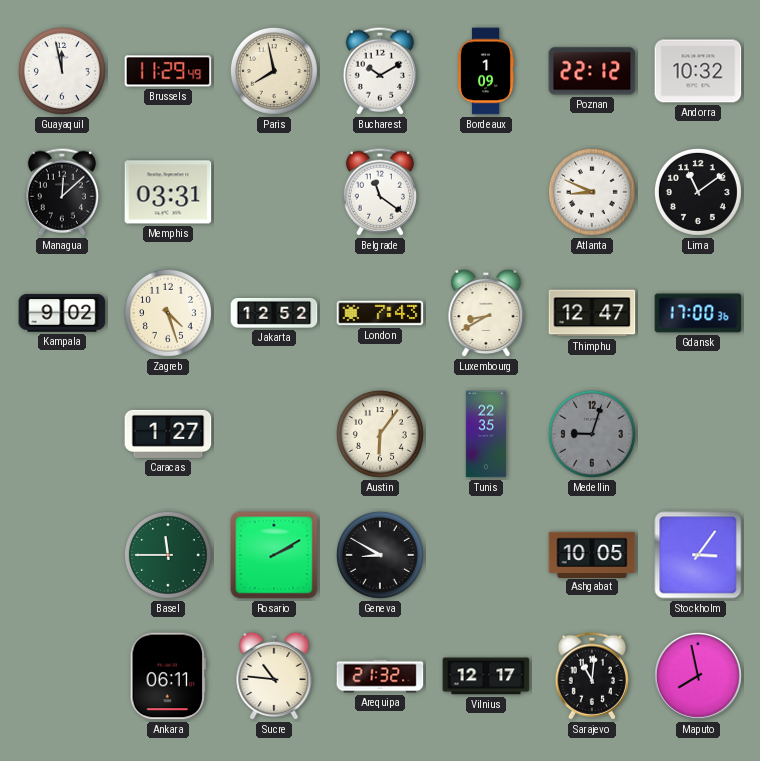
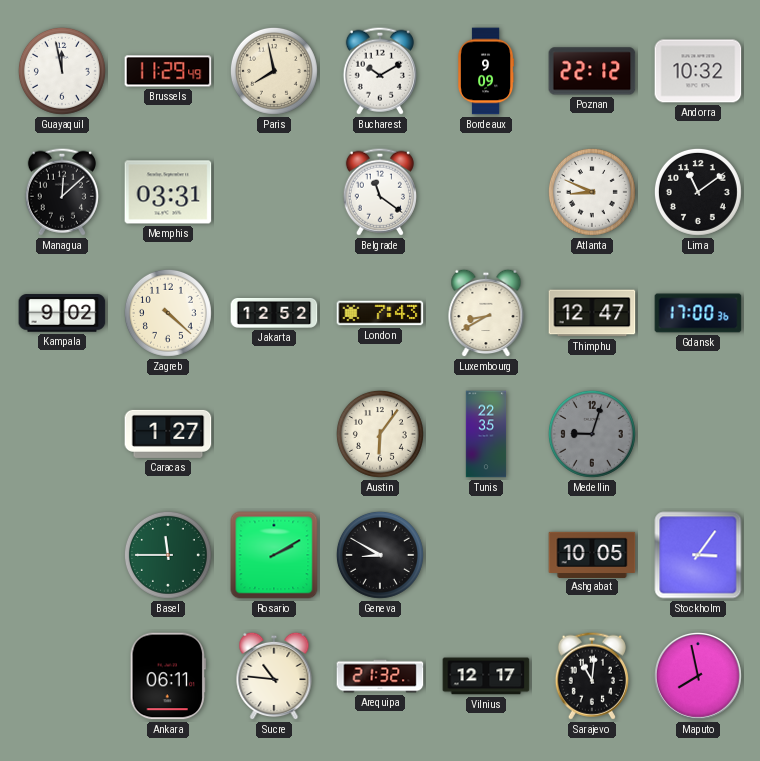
Bordeaux: 1:09 -> 9:09
Zagreb: 4:27 -> 4:22
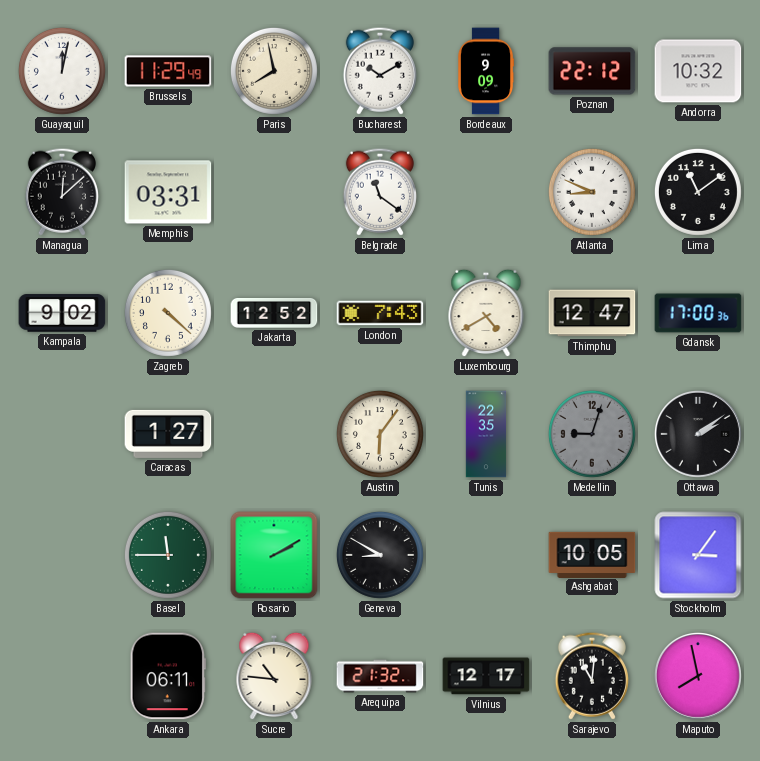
Guayaquil: 11:58 -> 12:02
Luxembourg: 8:40 -> 4:40
Ottawa: none -> 2:09
